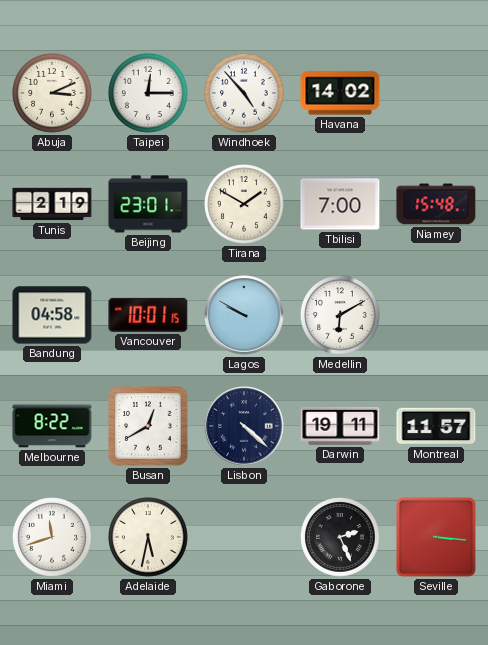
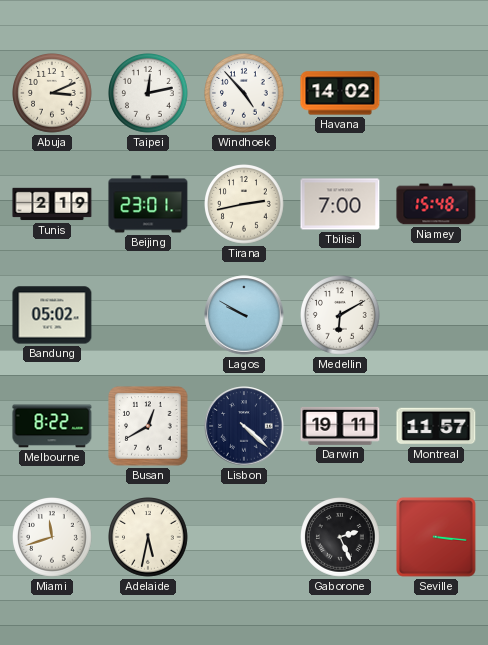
Taipei: 12:15 -> 12:13
Tirana: 1:50 -> 2:43
Bandung: 04:58 -> 05:02
Vancouver: 10:01 -> none
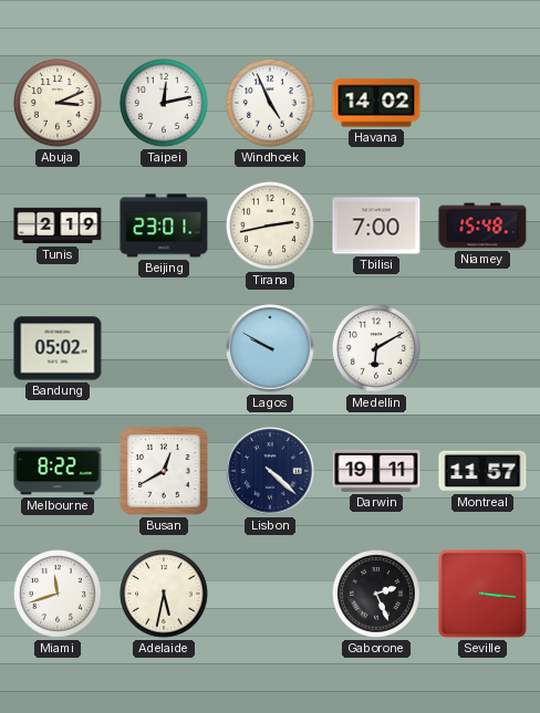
Windhoek: 4:53 -> 4:56
